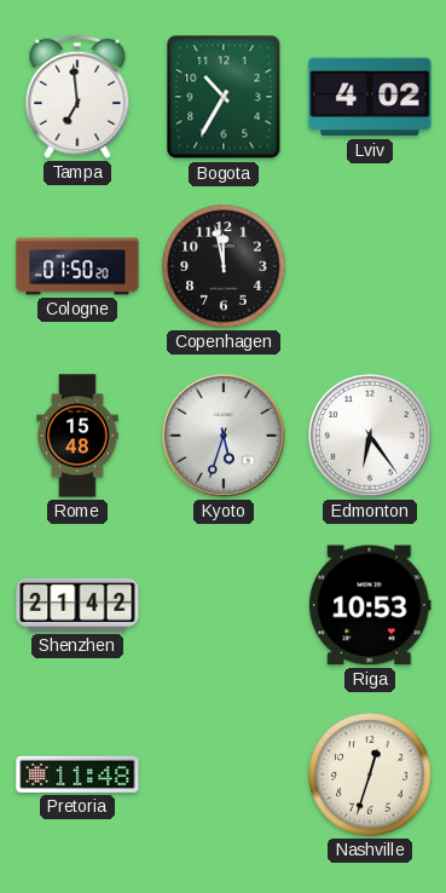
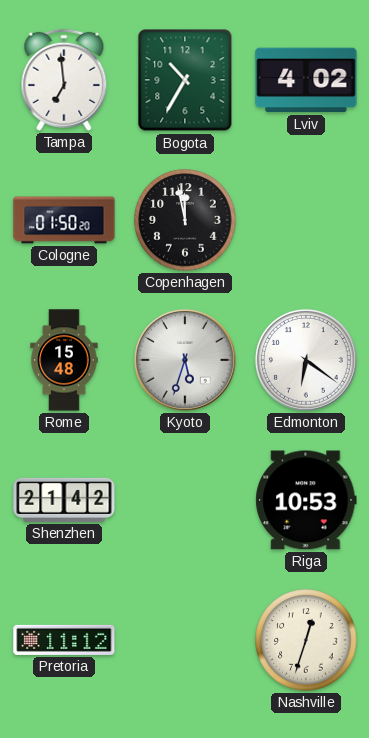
Edmonton: 6:24 -> 6:21
Pretoria: 11:48 -> 11:12
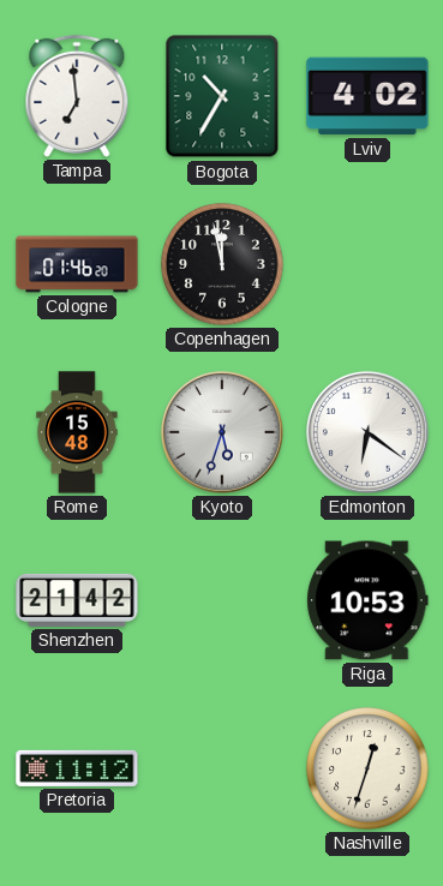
Cologne: 01:50 -> 01:46
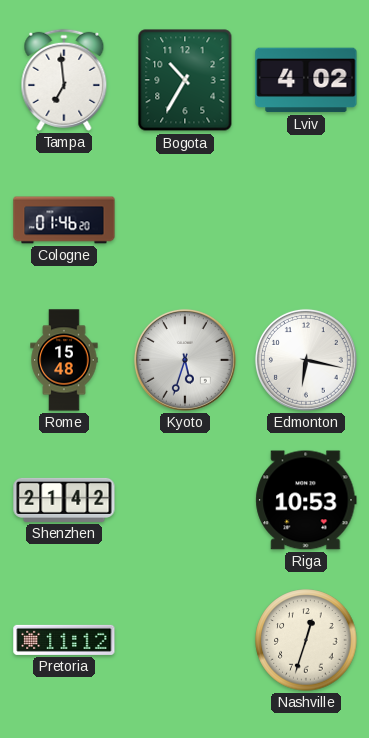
Copenhagen: 11:58 -> none
Edmonton: 6:21 -> 6:17
